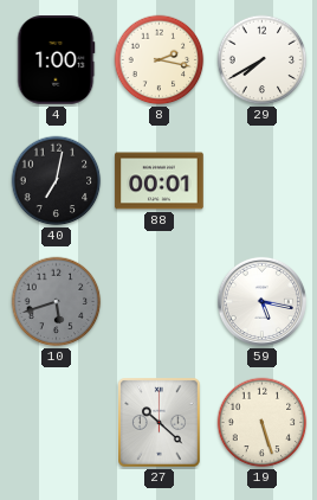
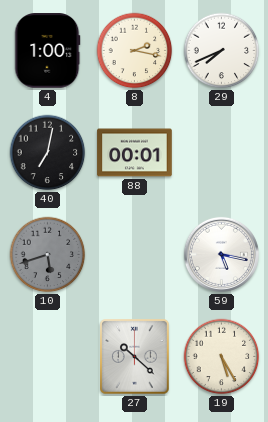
29: 7:40 -> 7:41
19: 5:27 -> 5:25
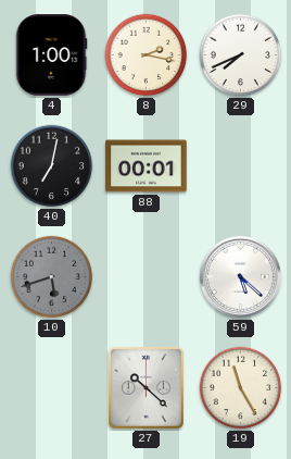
59: 5:17 -> 5:22
19: 5:25 -> 11:25
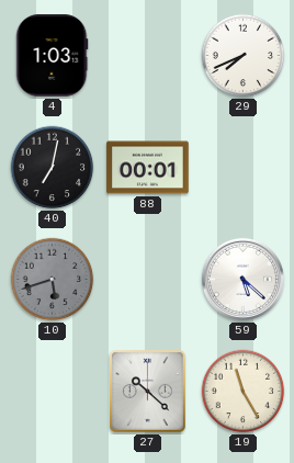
4: 1:00 -> 1:03
8: 2:17 -> none
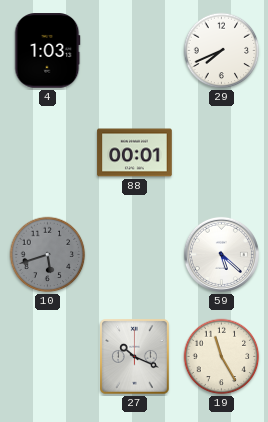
40: 7:02 -> none
27: 10:22 -> 10:19
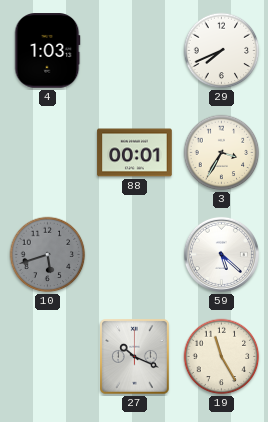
3: none -> 3:35
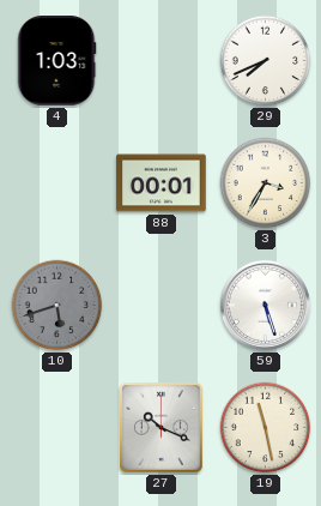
59: 5:22 -> 5:27
19: 11:25 -> 11:28
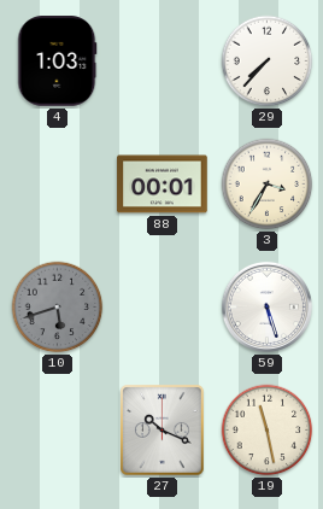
29: 7:41 -> 7:37
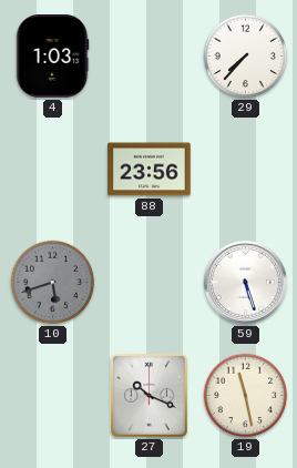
88: 00:01 -> 23:56
3: 3:35 -> none
